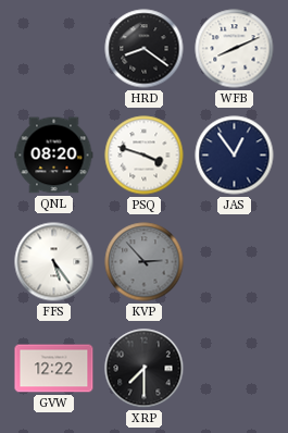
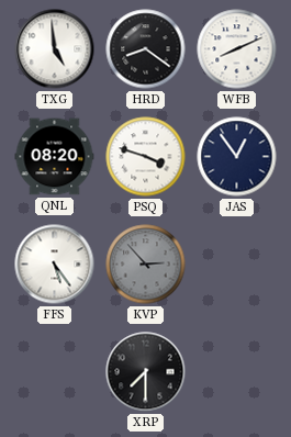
TXG: none -> 4:59
GVW: 12:22 -> none
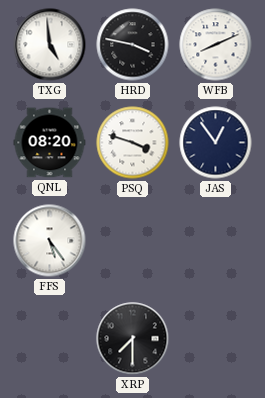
HRD: 8:21 -> 3:47
KVP: 2:53 -> none
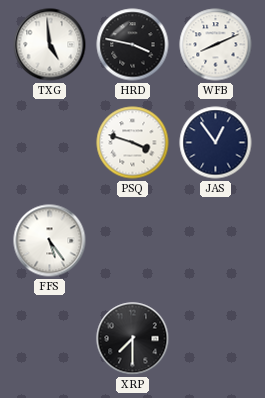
QNL: 08:20 -> none
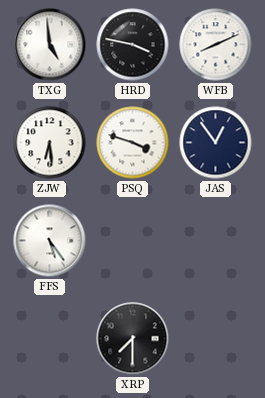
ZJW: none -> 6:29
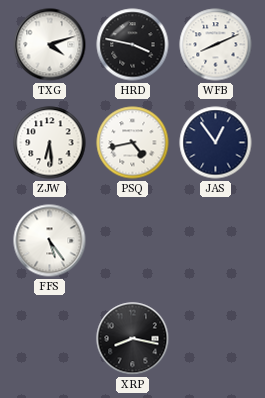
TXG: 4:59 -> 4:12
PSQ: 3:48 -> 4:43
XRP: 7:30 -> 8:17
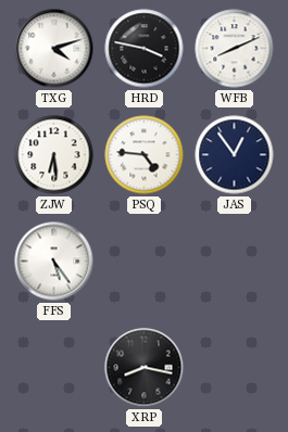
PSQ: 4:43 -> 4:46
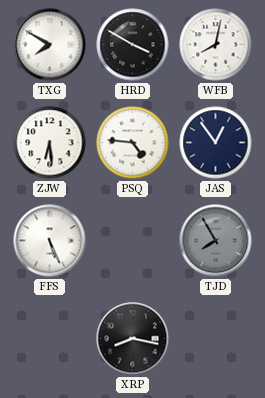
TXG: 4:12 -> 7:50
HRD: 3:47 -> 3:50
WFB: 8:11 -> 8:02
FFS: 5:24 -> 5:26
TJD: none -> 7:55
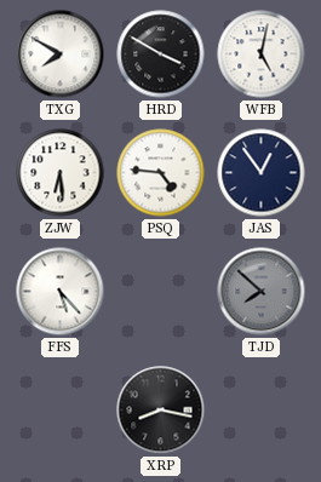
WFB: 8:02 -> 5:02
FFS: 5:26 -> 5:23
TJD: 7:55 -> 7:52
